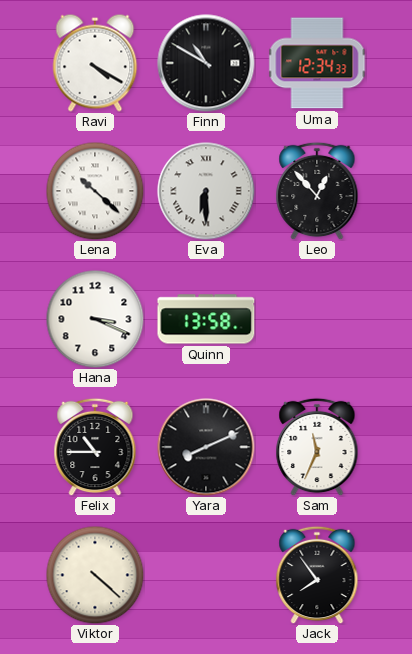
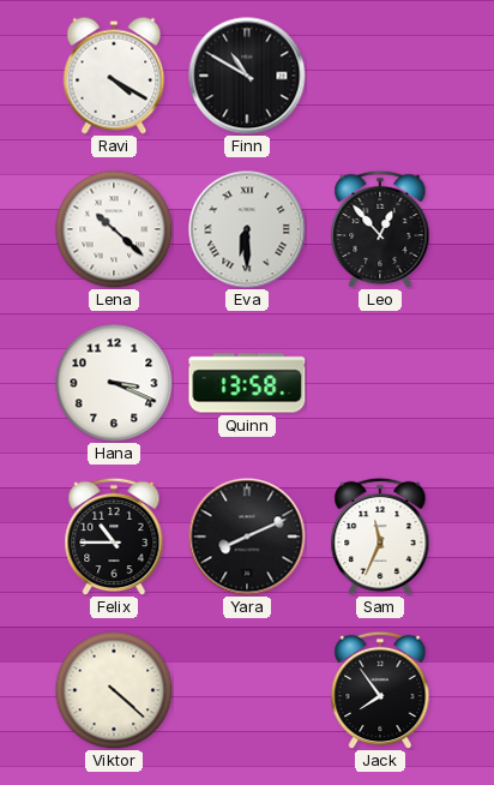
Uma: 12:34 -> none
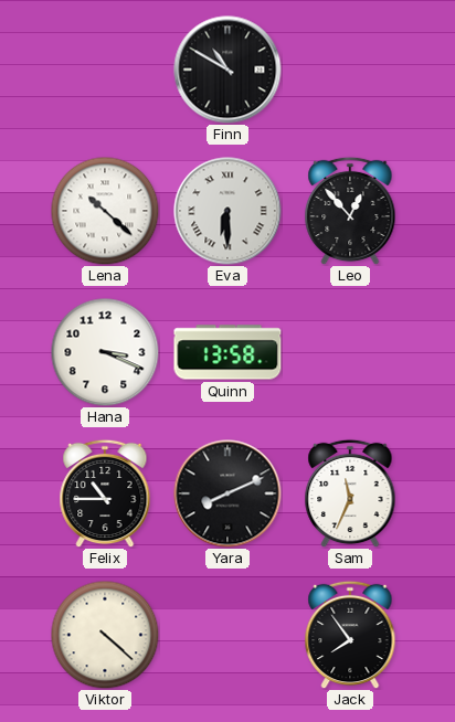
Ravi: 4:20 -> none
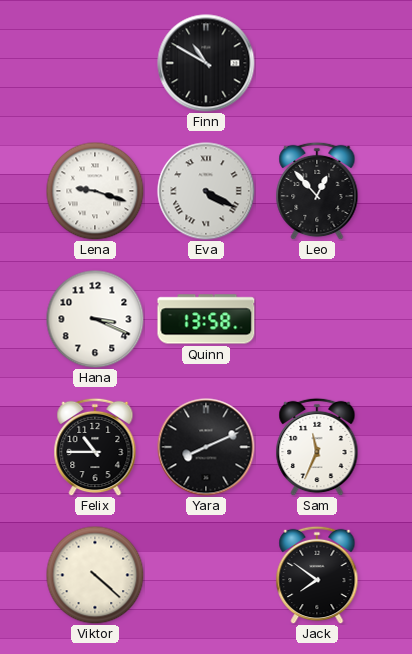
Lena: 10:22 -> 9:18
Eva: 6:30 -> 4:20
Jack: 7:54 -> 7:51
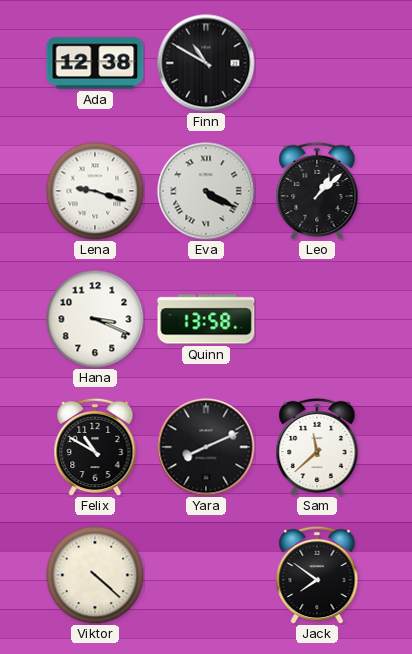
Ada: none -> 12:38
Leo: 12:53 -> 1:08
Felix: 10:45 -> 10:50
Sam: 11:34 -> 11:38
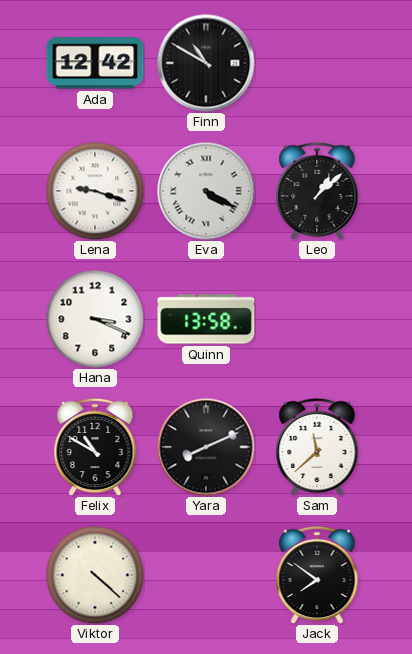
Ada: 12:38 -> 12:42
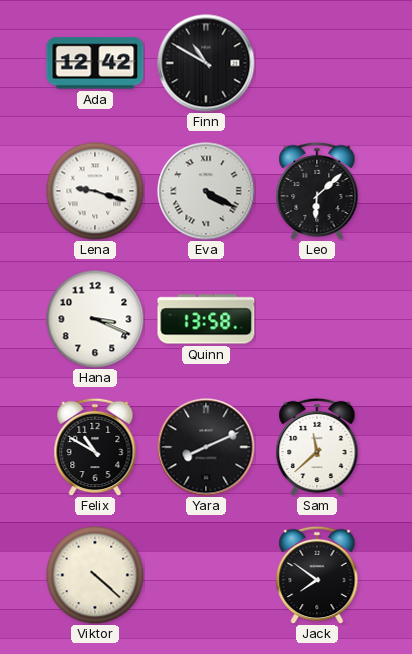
Leo: 1:08 -> 6:08
